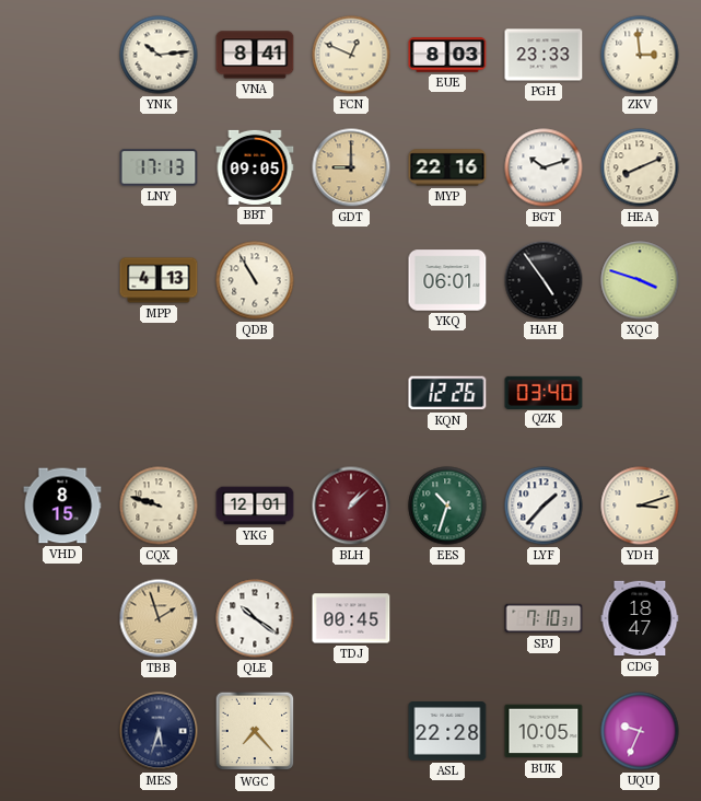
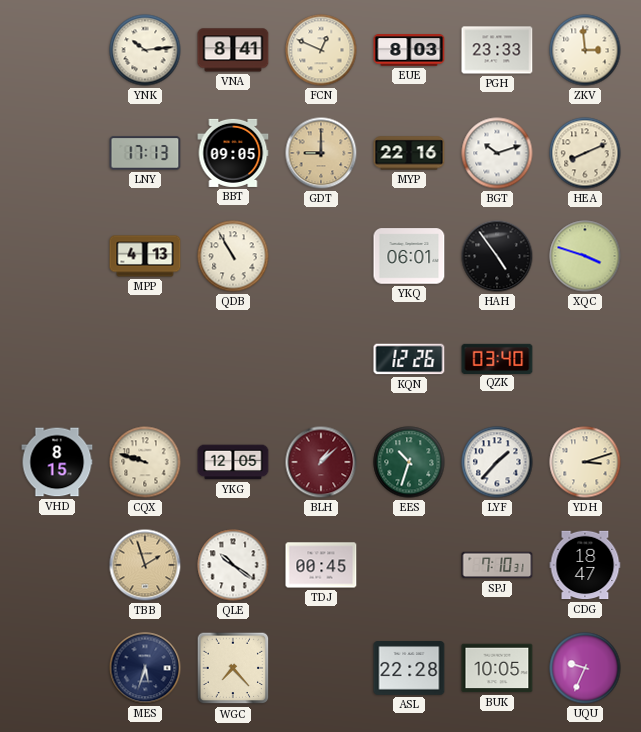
YKG: 12:01 -> 12:05
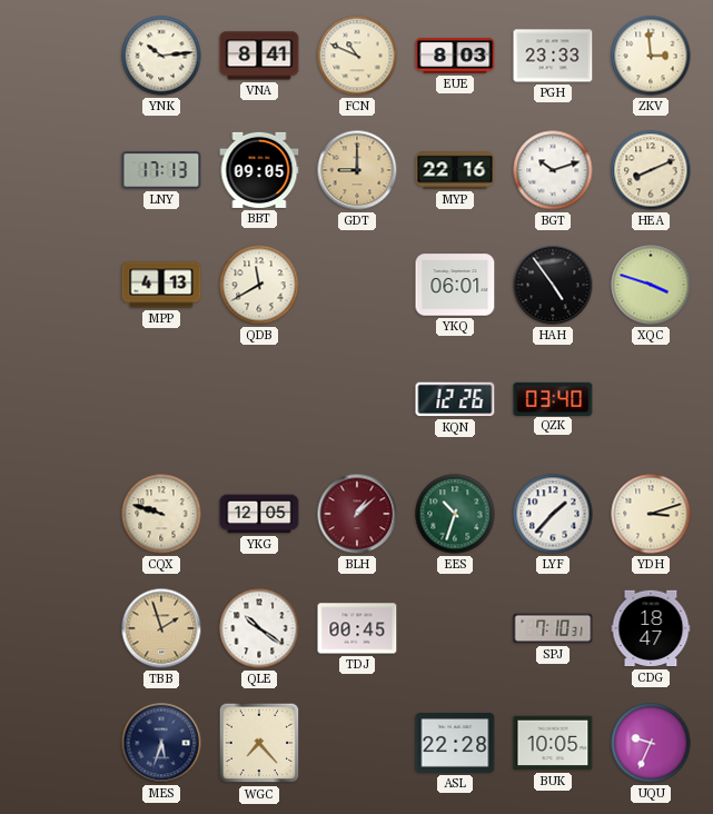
FCN: 12:49 -> 10:49
QDB: 10:55 -> 11:40
VHD: 8:15 -> none
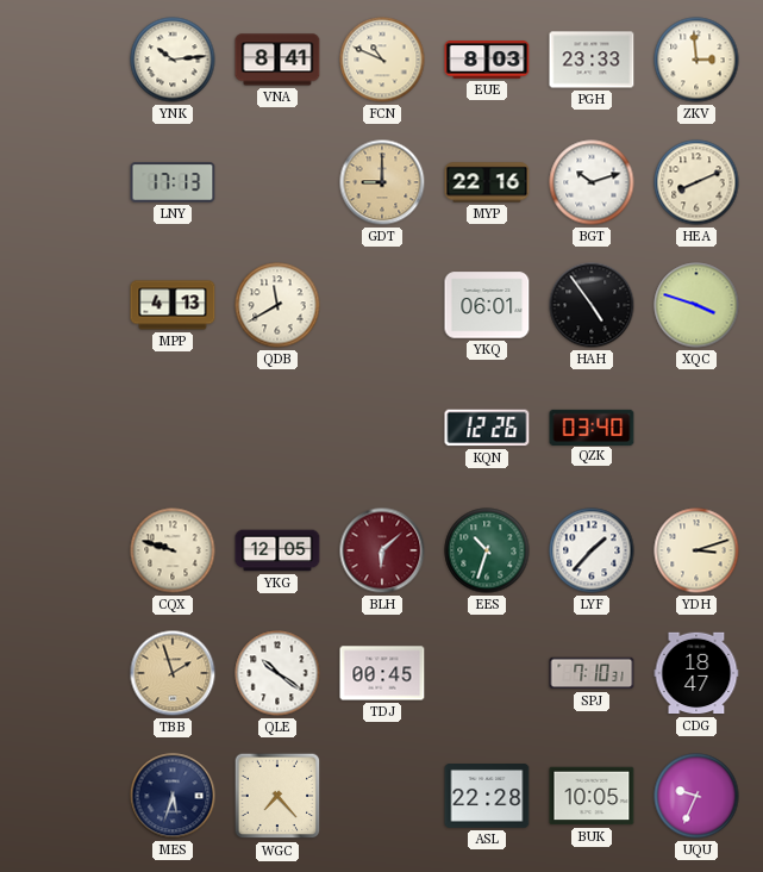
BBT: 09:05 -> none
BLH: 1:08 -> 6:08
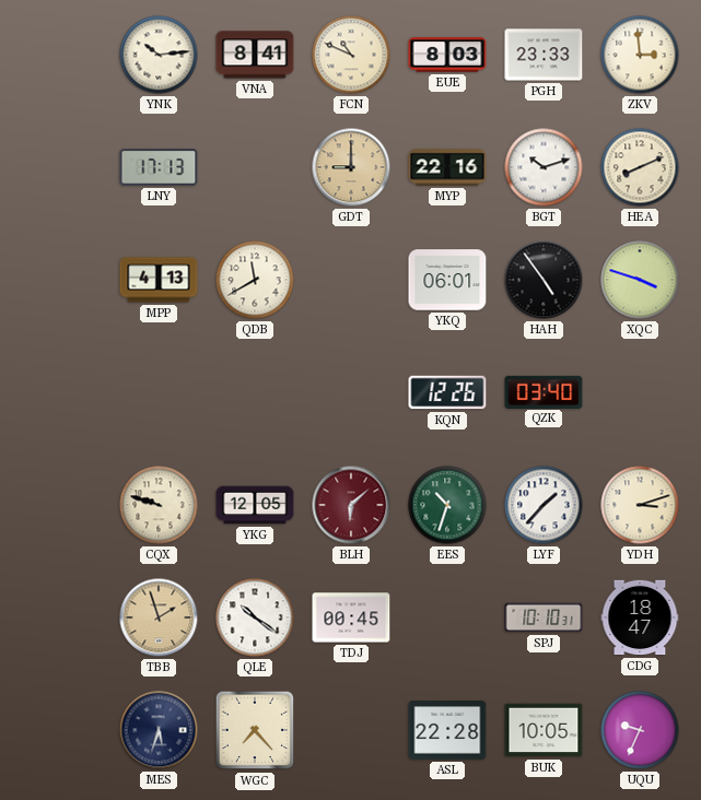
SPJ: 7:10 -> 10:10
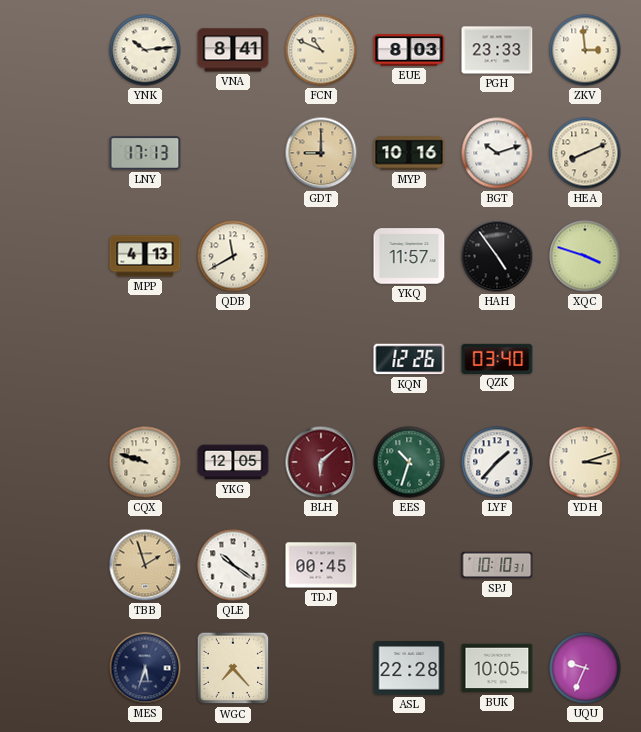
MYP: 22:16 -> 10:16
YKQ: 06:01 -> 11:57
CDG: 18:47 -> none
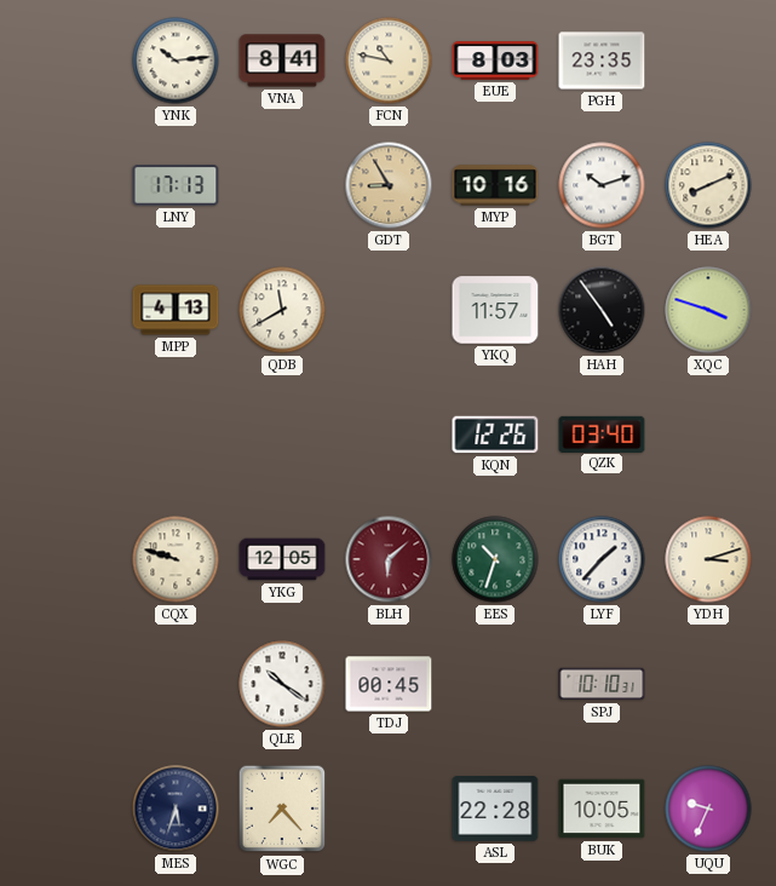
FCN: 10:49 -> 10:47
PGH: 23:33 -> 23:35
ZKV: 2:59 -> none
GDT: 9:00 -> 8:55
TBB: 1:57 -> none
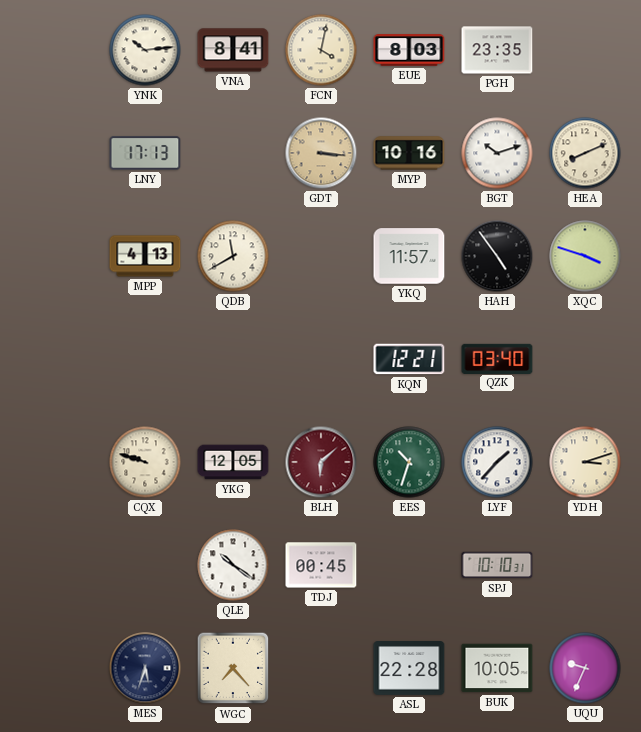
FCN: 10:47 -> 4:02
GDT: 8:55 -> 3:16
KQN: 12:26 -> 12:21
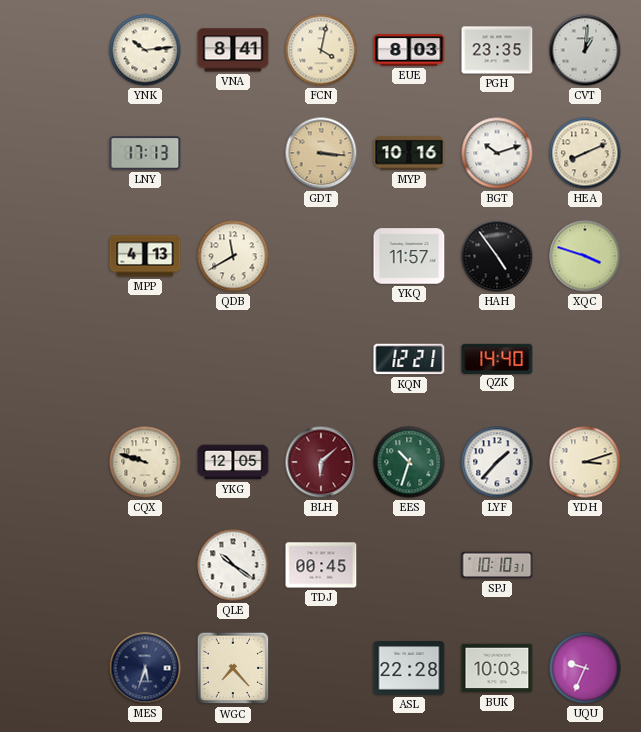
CVT: none -> 1:01
QZK: 03:40 -> 14:40
BUK: 10:05 -> 10:03
